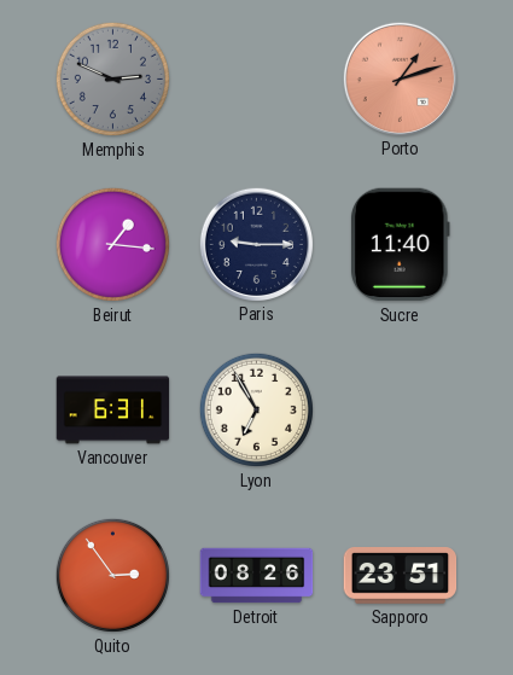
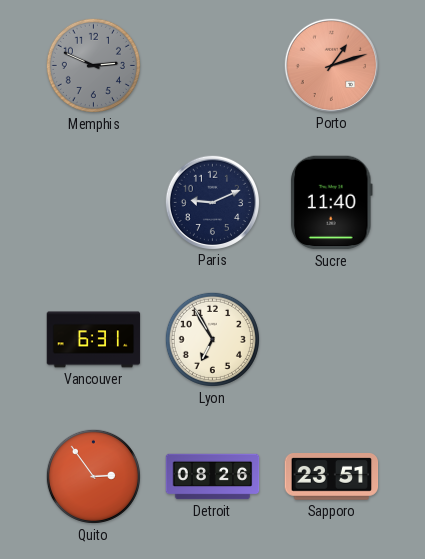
Beirut: 1:16 -> none
Paris: 9:15 -> 9:11
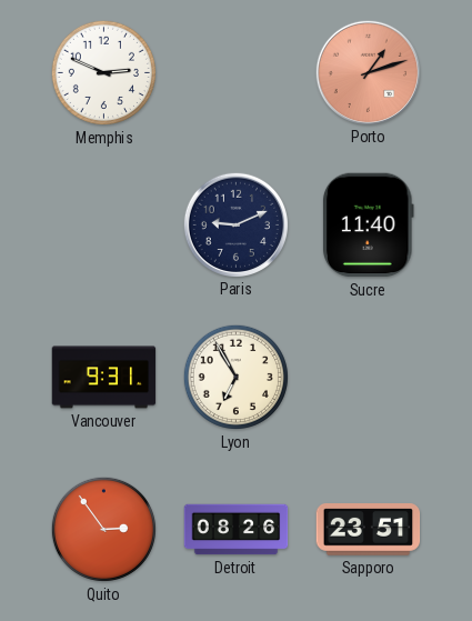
Memphis dial: grey -> white
Vancouver: 6:31 -> 9:31
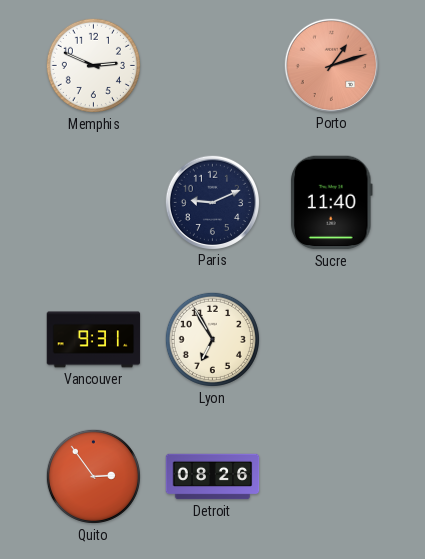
Sapporo: 23:51 -> none
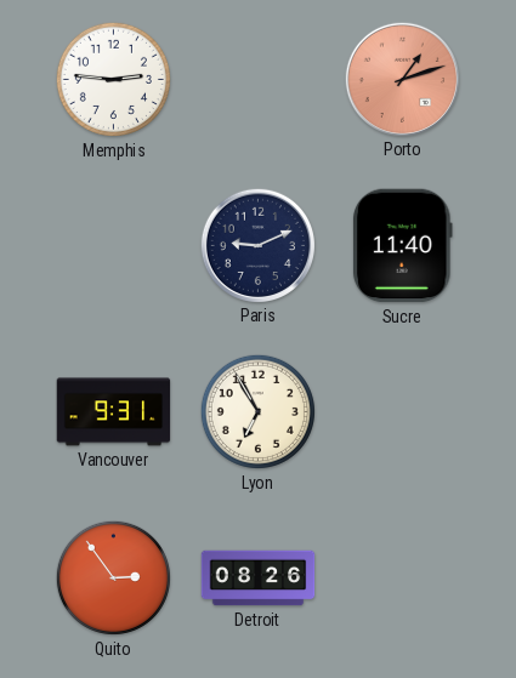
Memphis: 2:49 -> 2:46
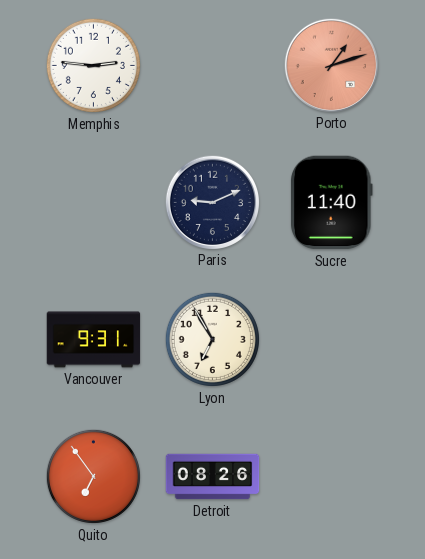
Quito: 2:54 -> 6:54
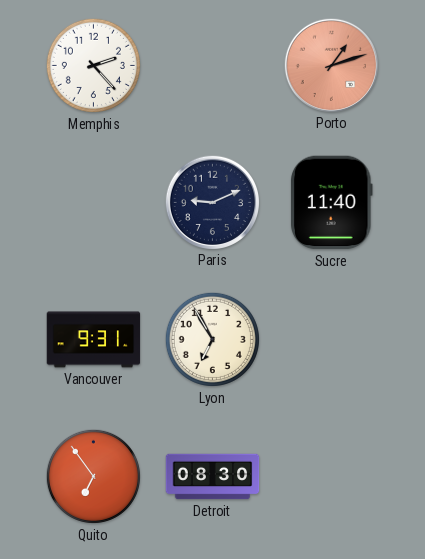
Memphis: 2:46 -> 2:23
Detroit: 08:26 -> 08:30
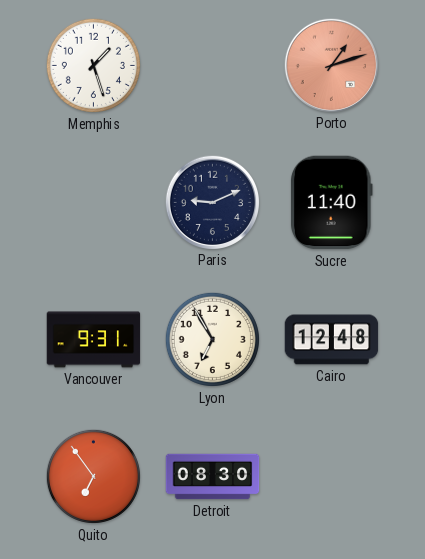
Memphis: 2:23 -> 1:27
Cairo: none -> 12:48
